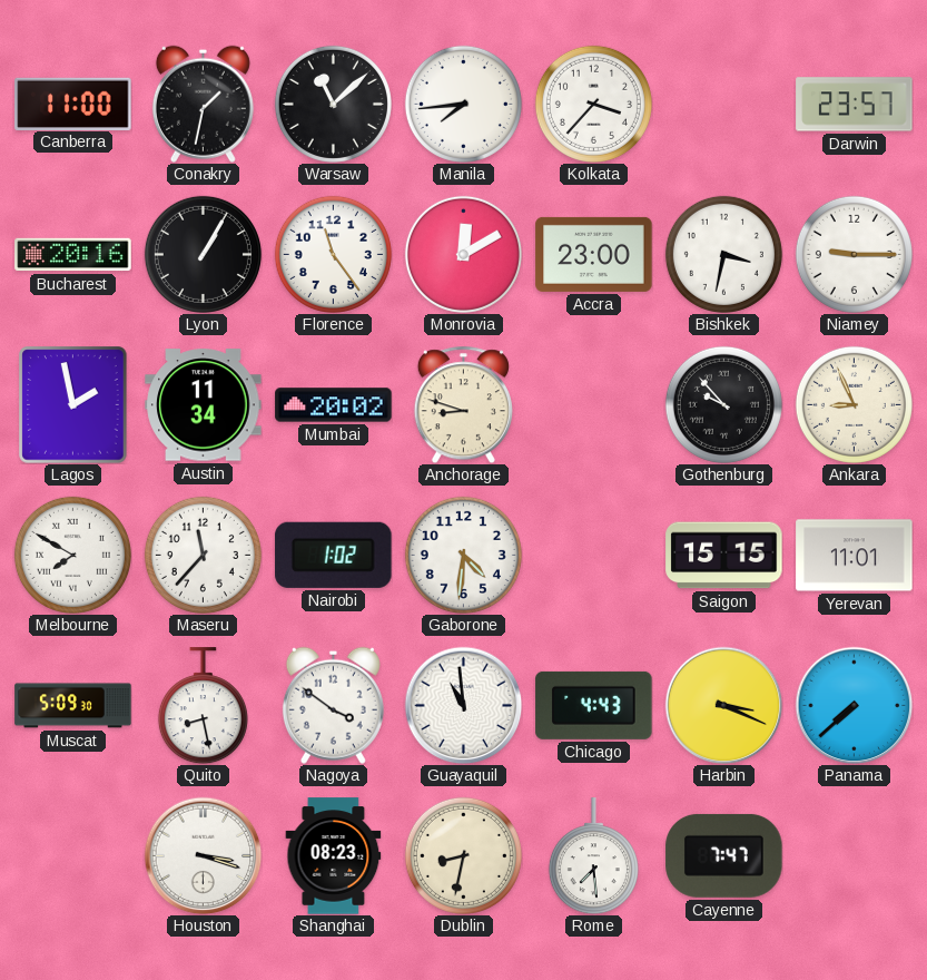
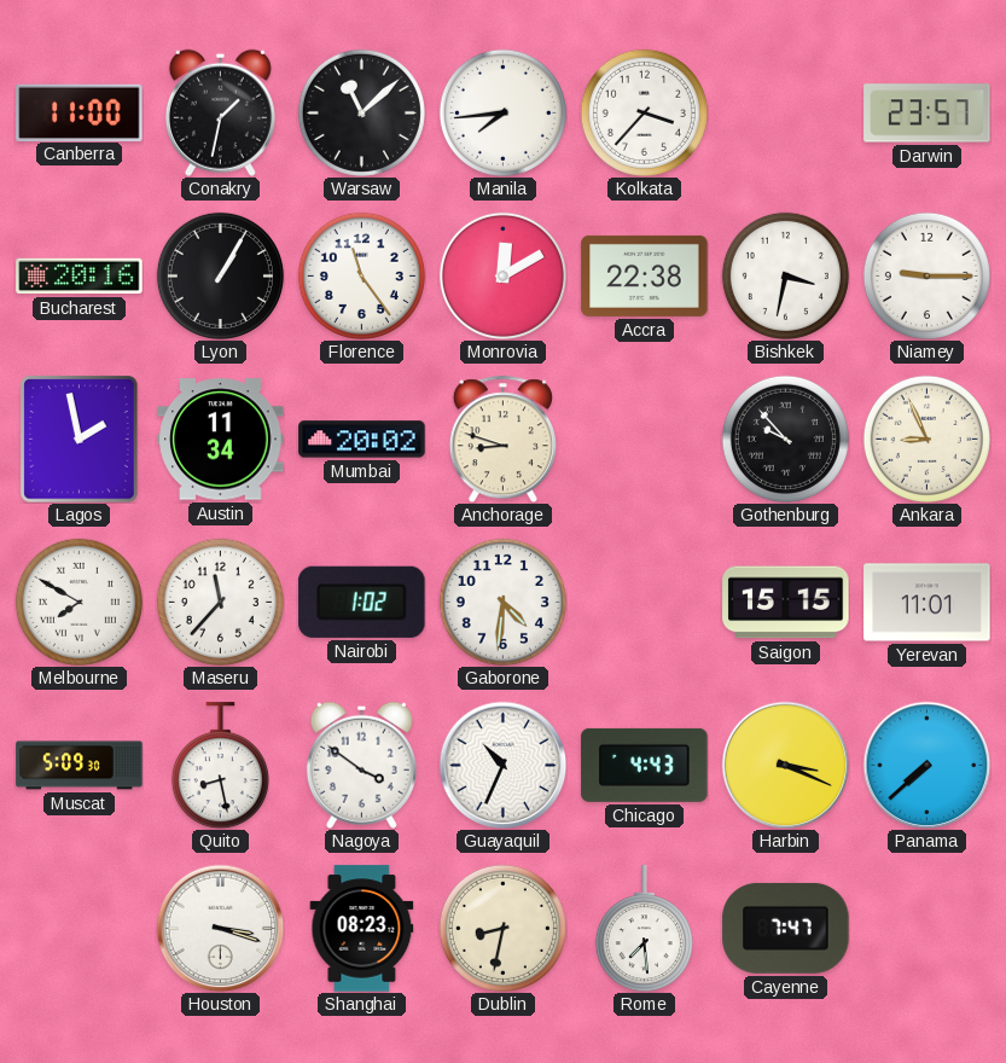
Accra: 23:00 -> 22:38
Guayaquil: 10:59 -> 10:34
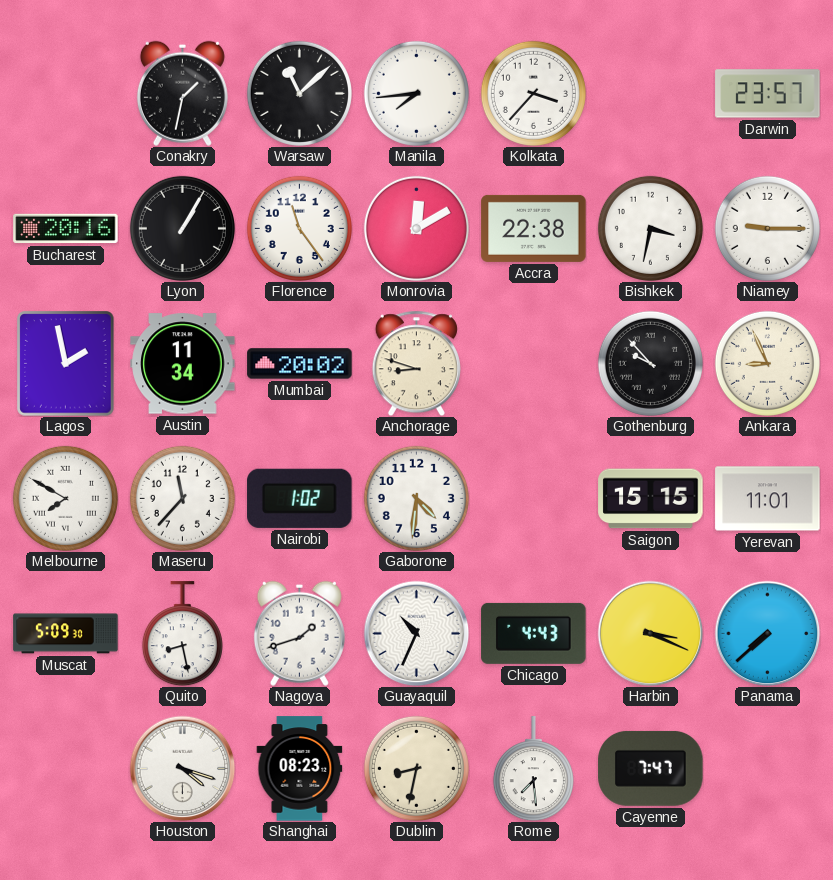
Canberra: 11:00 -> none
Nagoya: 3:51 -> 1:42
Houston: 3:18 -> 4:18
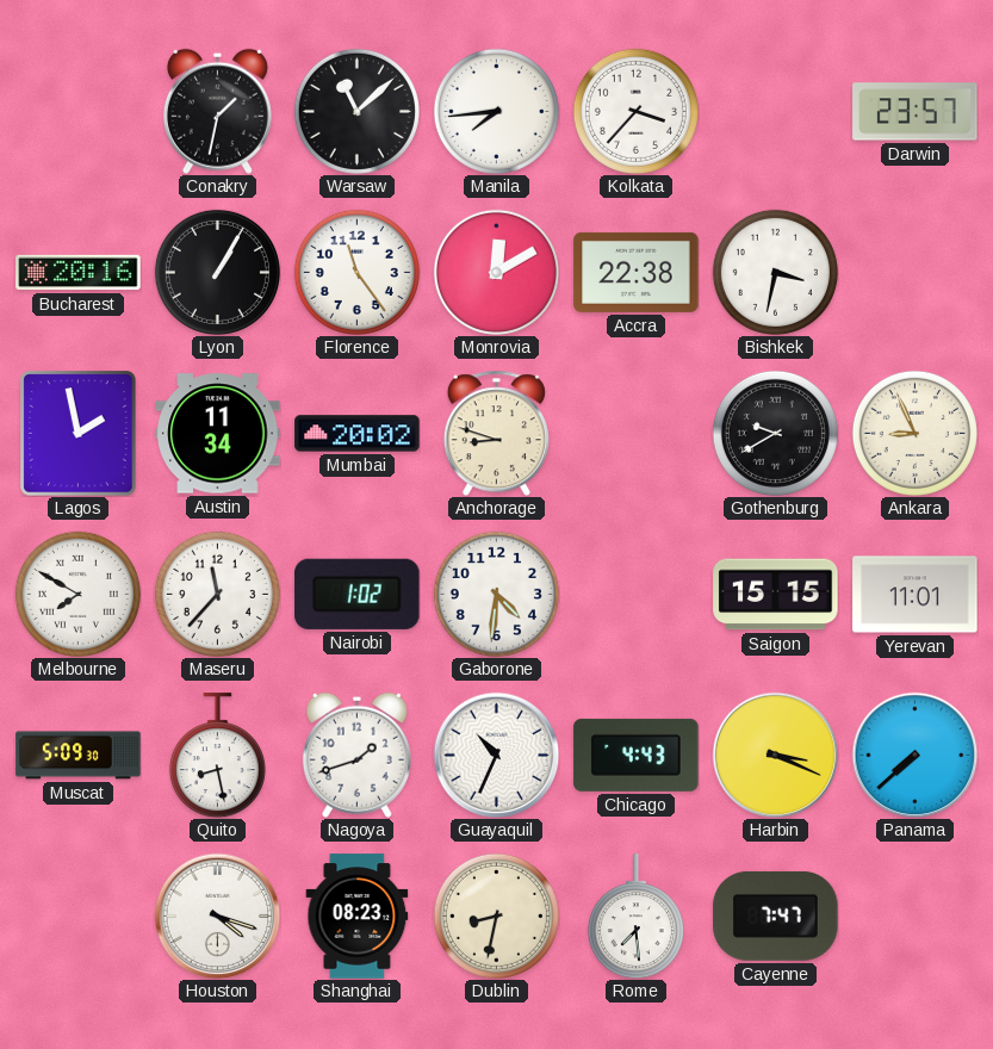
Niamey: 9:15 -> none
Gothenburg: 9:53 -> 9:40
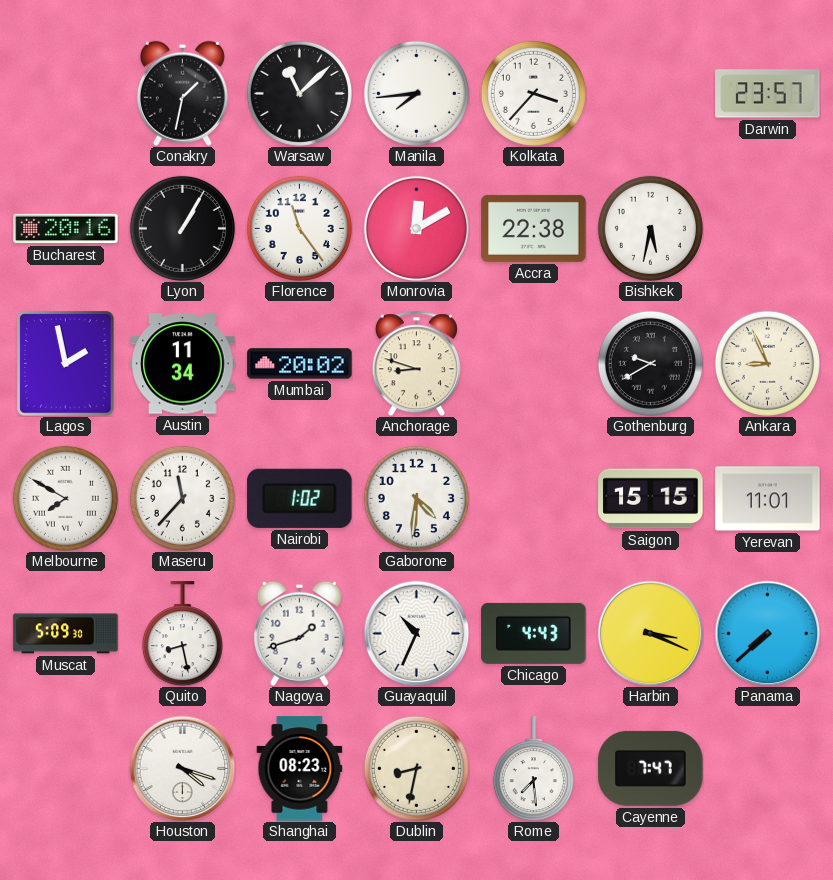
Bishkek: 3:32 -> 5:32
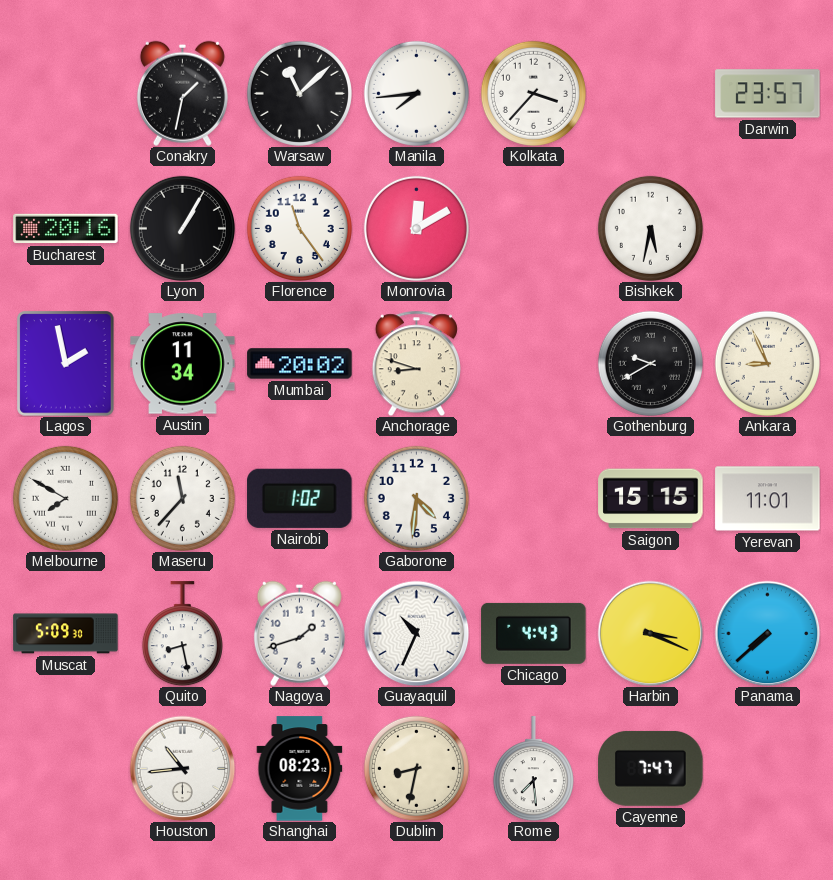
Accra: 22:38 -> none
Houston: 4:18 -> 10:44
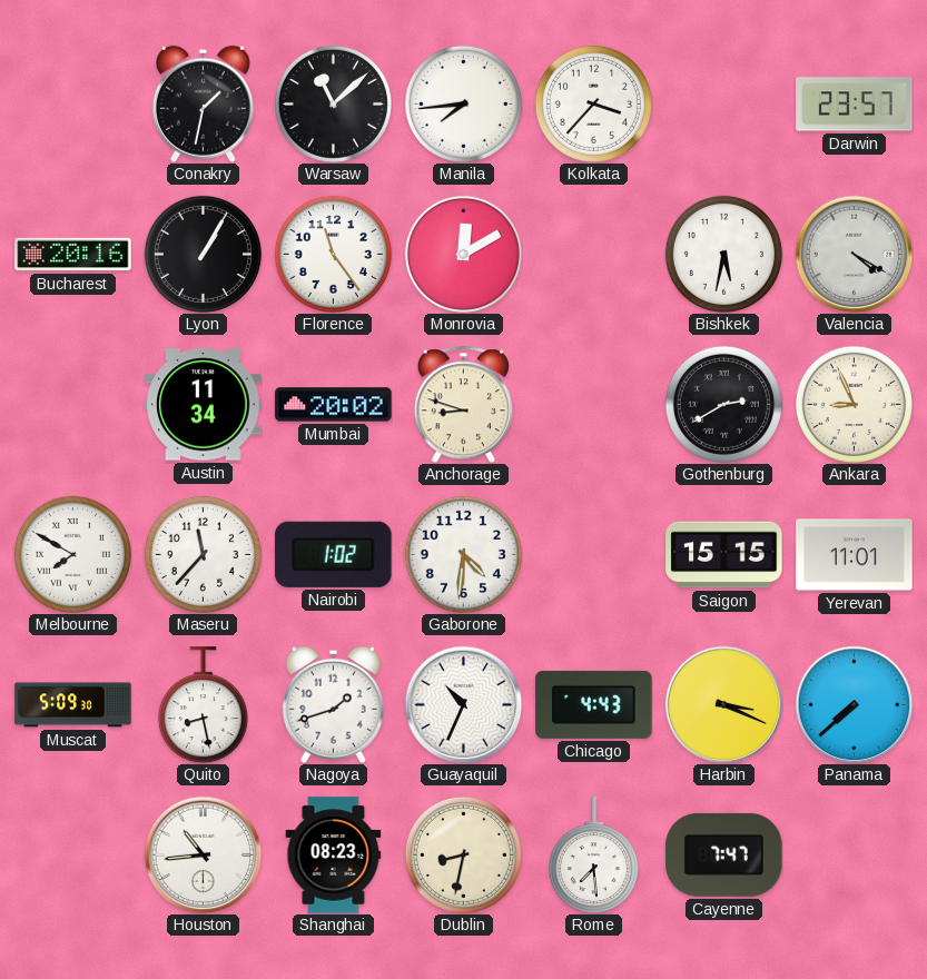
Valencia: none -> 4:20
Lagos: 1:58 -> none
Gothenburg: 9:40 -> 2:40
